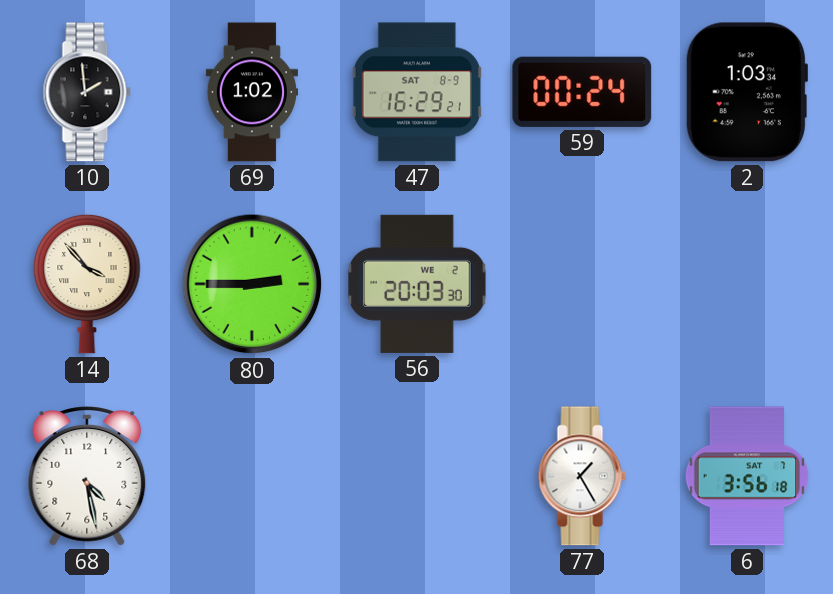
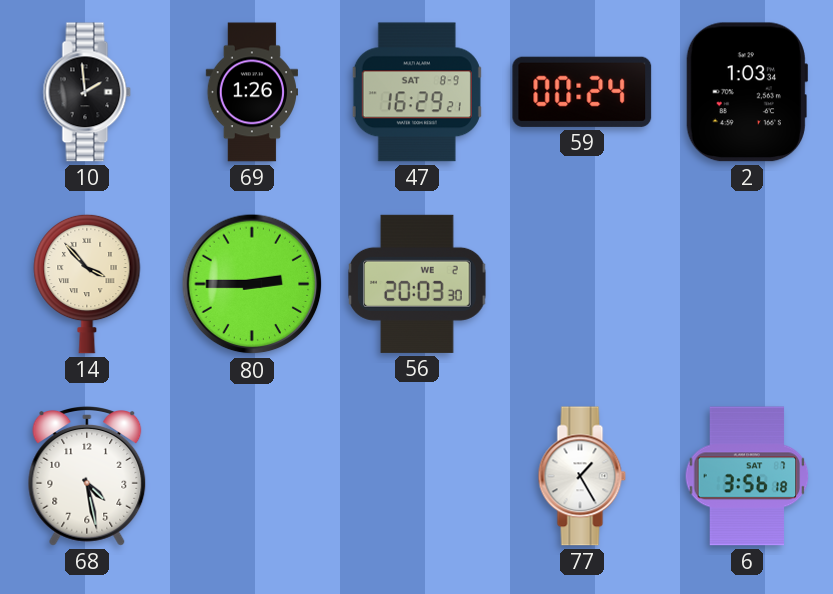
69: 1:02 -> 1:26
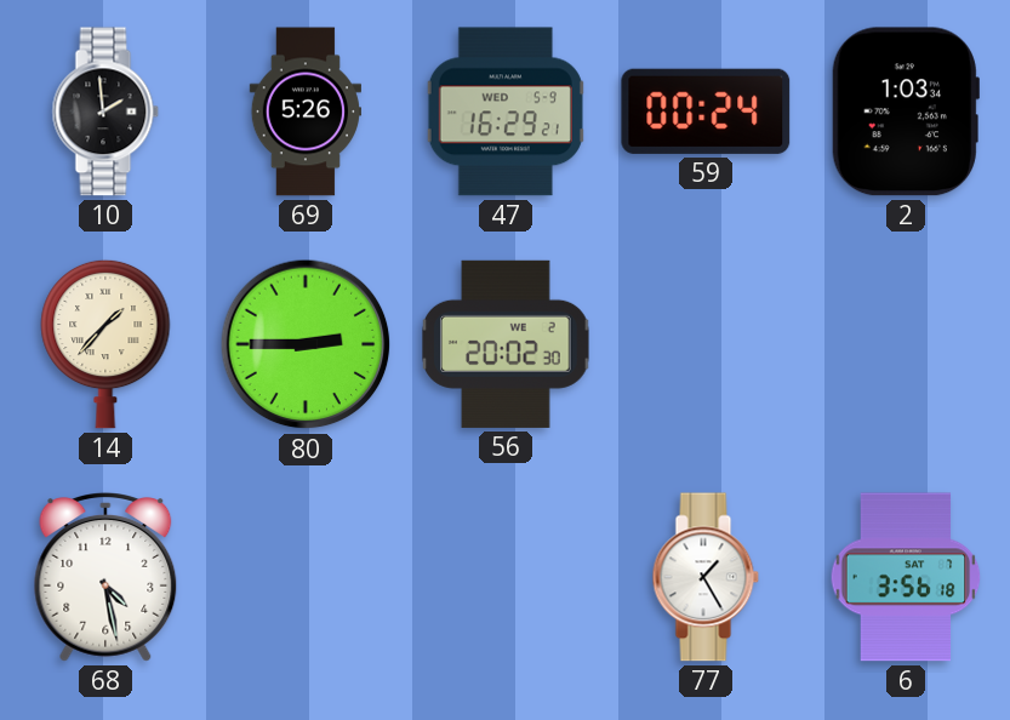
69: 1:26 -> 5:26
47 date: SAT 8-9 -> WED 5-9
14: 3:53 -> 1:37
56: 20:03 -> 20:02
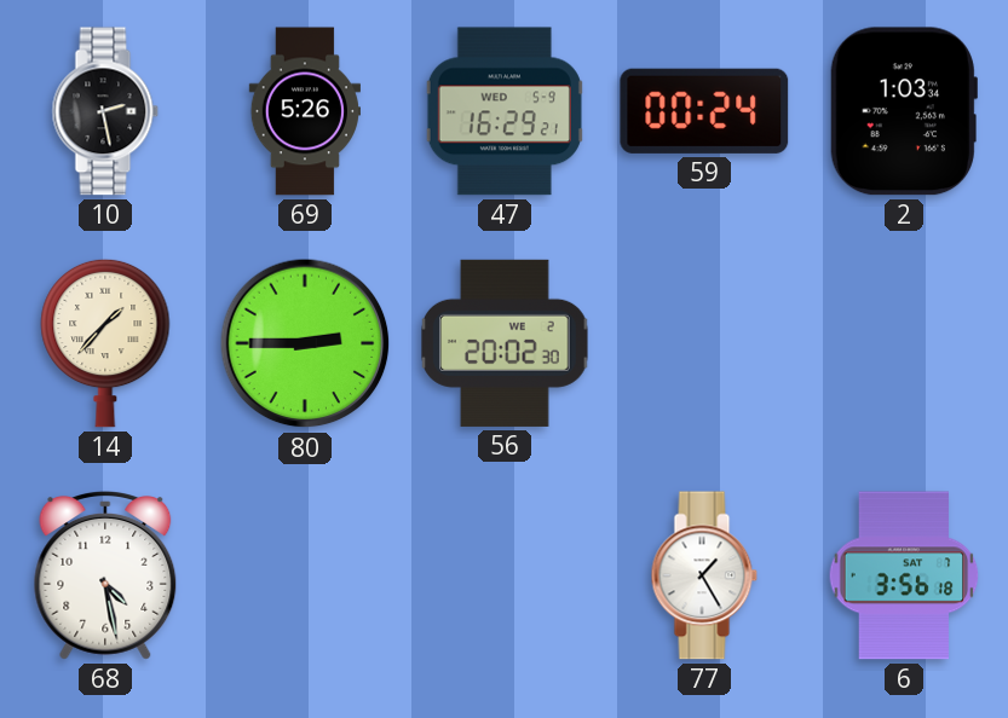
10: 1:59 -> 2:28
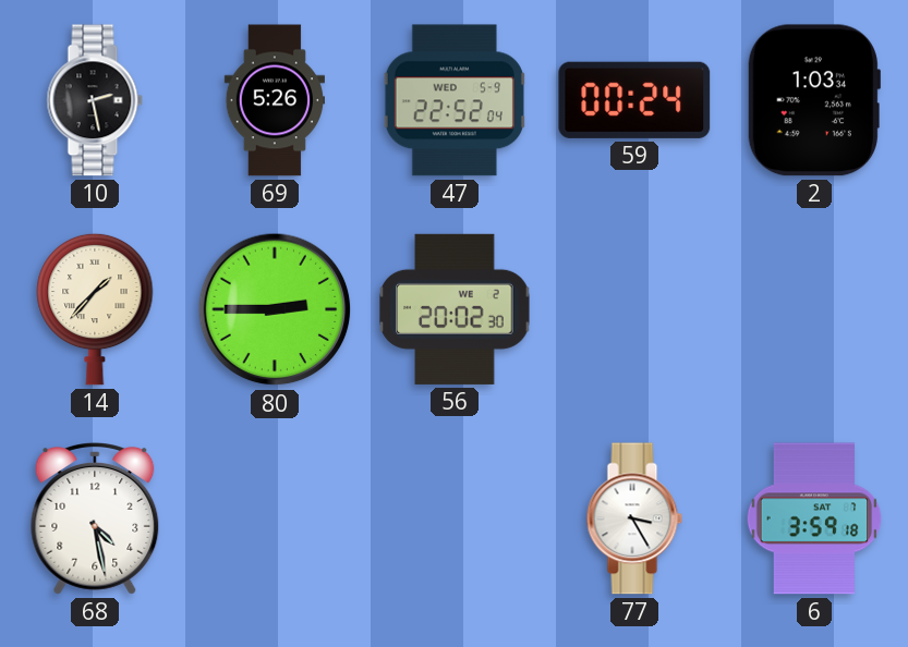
47: 16:29 -> 22:52
77: 1:25 -> 3:25
6: 3:56 -> 3:59
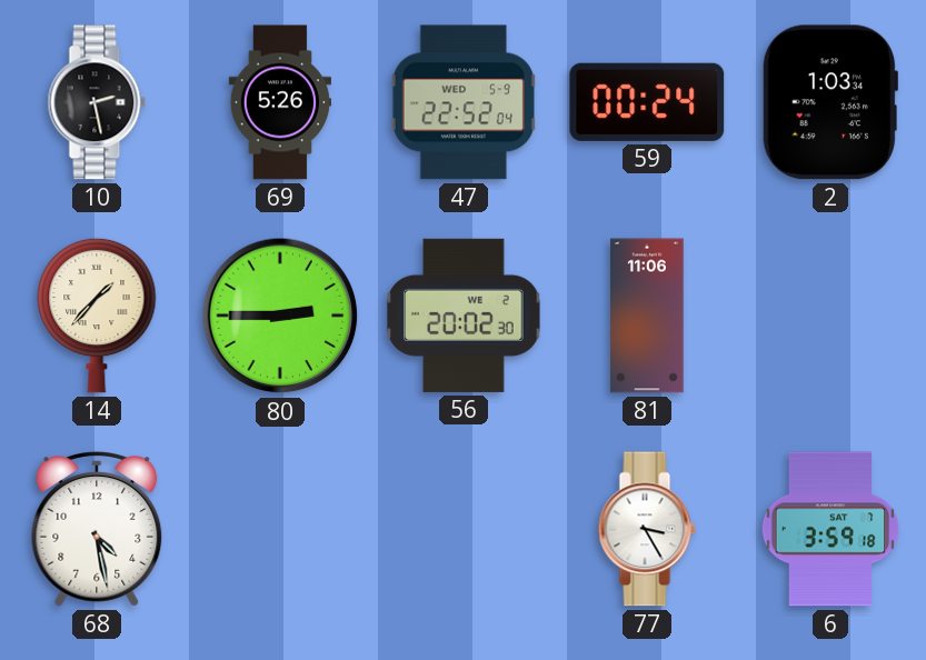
81: none -> 11:06
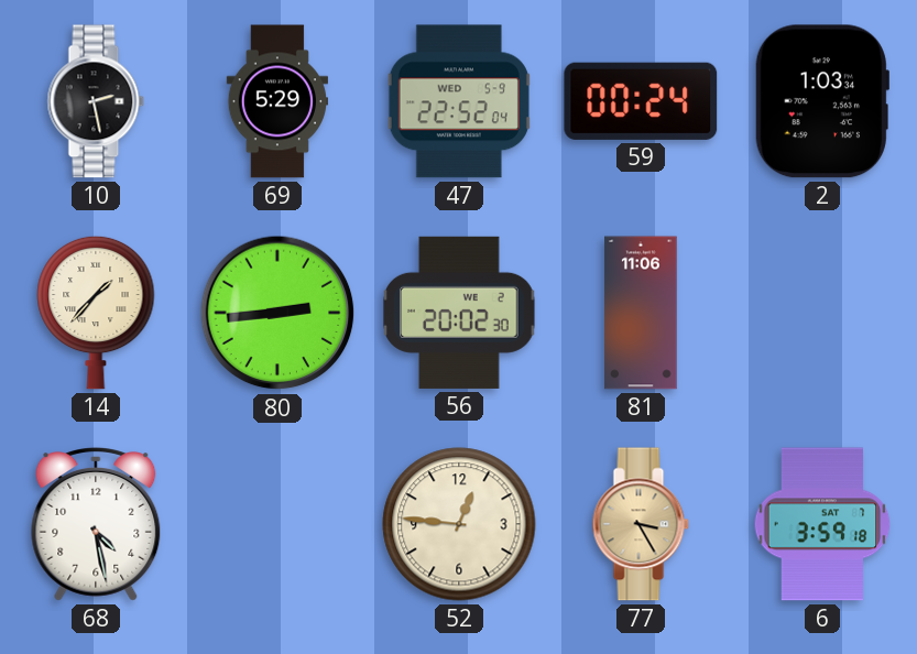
69: 5:26 -> 5:29
80: 2:45 -> 2:44
52: none -> 12:46
77 dial: white -> champagne
